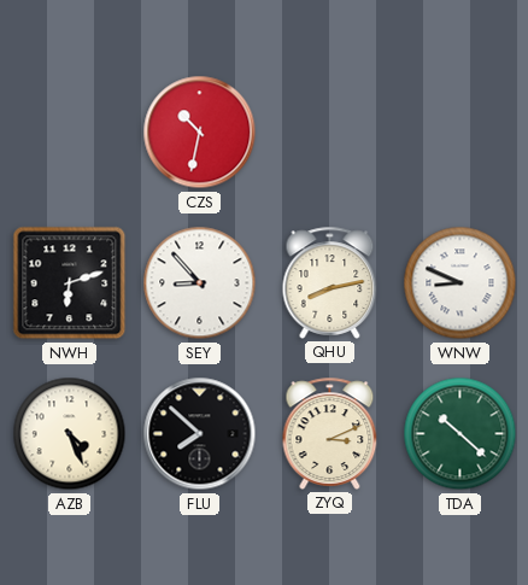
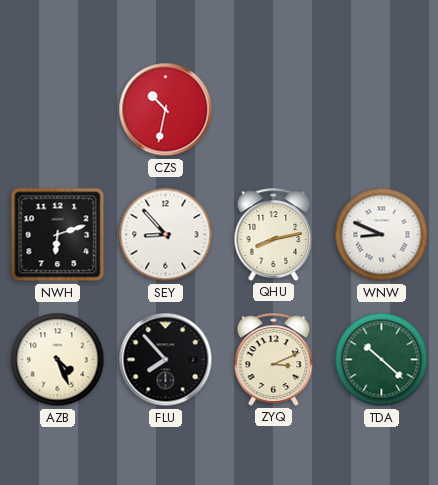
FLU: 7:52 -> 7:53
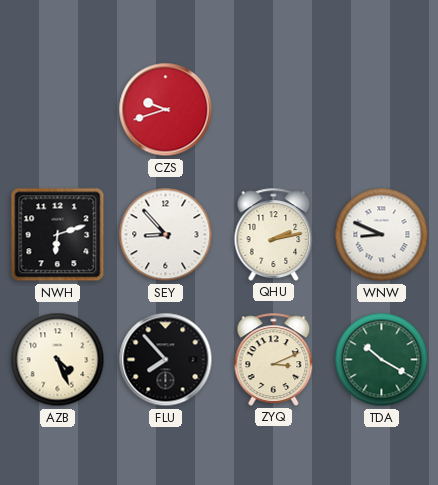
CZS: 10:32 -> 9:42
QHU: 8:13 -> 2:13
TDA: 10:22 -> 10:20
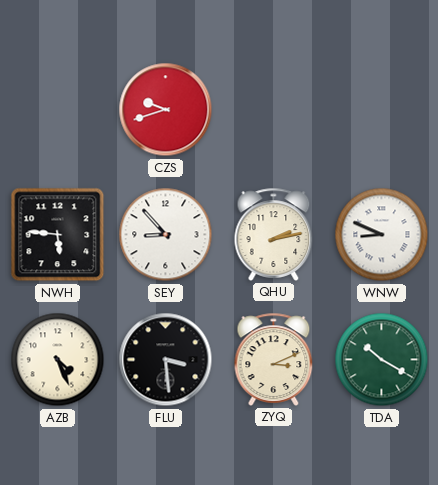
NWH: 6:12 -> 5:46
FLU: 7:53 -> 3:29
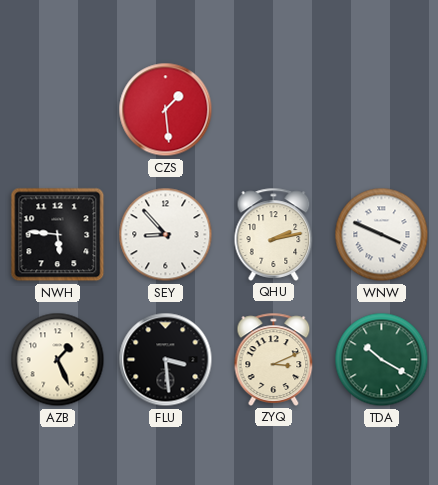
CZS: 9:42 -> 1:29
WNW: 8:49 -> 3:49
AZB: 4:26 -> 1:26
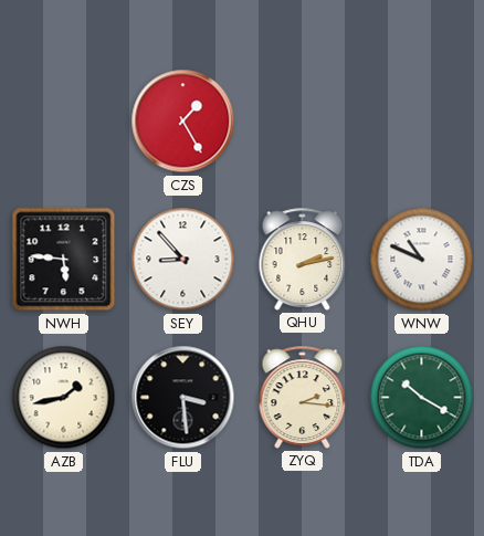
CZS: 1:29 -> 1:25
WNW: 3:49 -> 10:49
AZB: 1:26 -> 1:43
ZYQ: 3:11 -> 2:16
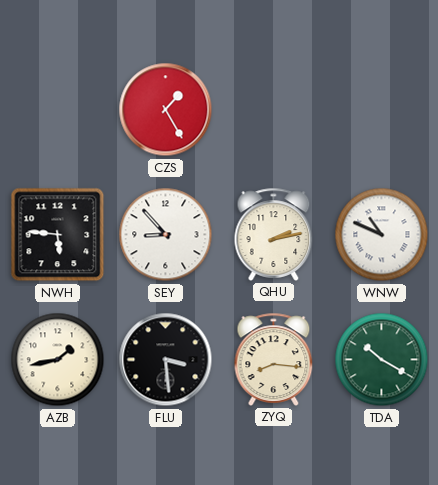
ZYQ: 2:16 -> 8:16
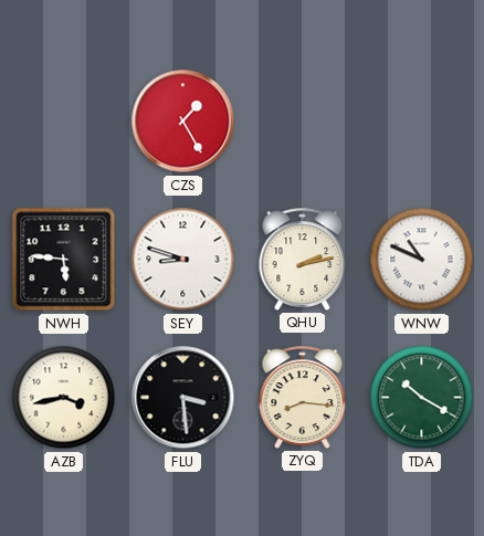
SEY: 8:53 -> 8:48
AZB: 1:43 -> 3:43
